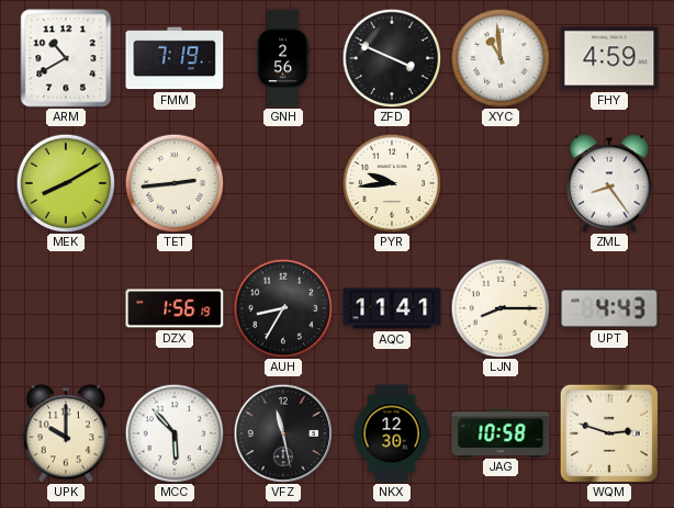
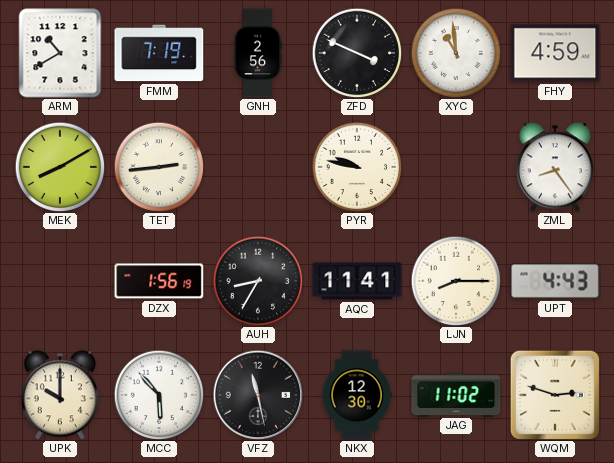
PYR: 9:44 -> 9:47
JAG: 10:58 -> 11:02
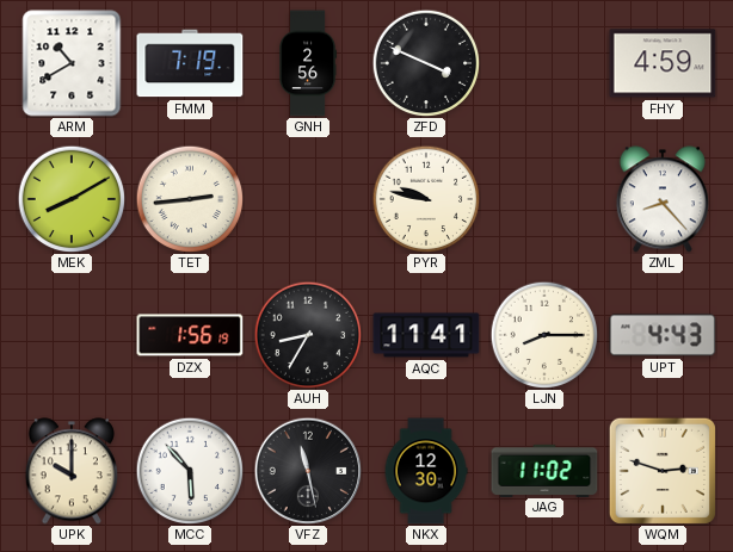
XYC: 10:59 -> none
ZML: 8:24 -> 8:23
